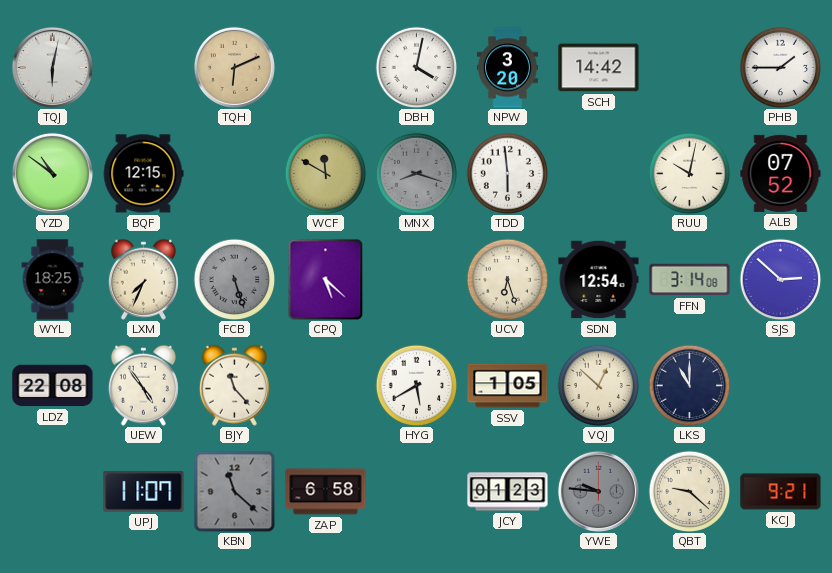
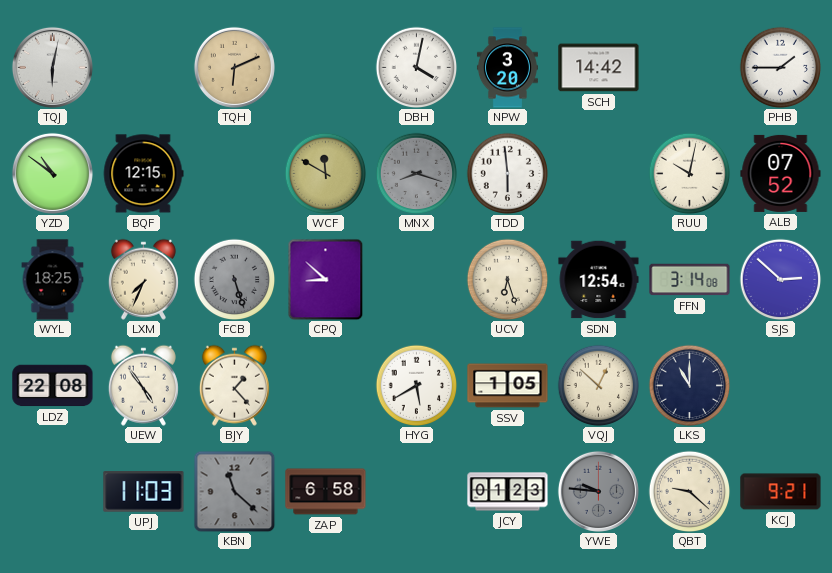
CPQ: 5:22 -> 8:52
BJY: 11:23 -> 1:23
UPJ: 11:07 -> 11:03
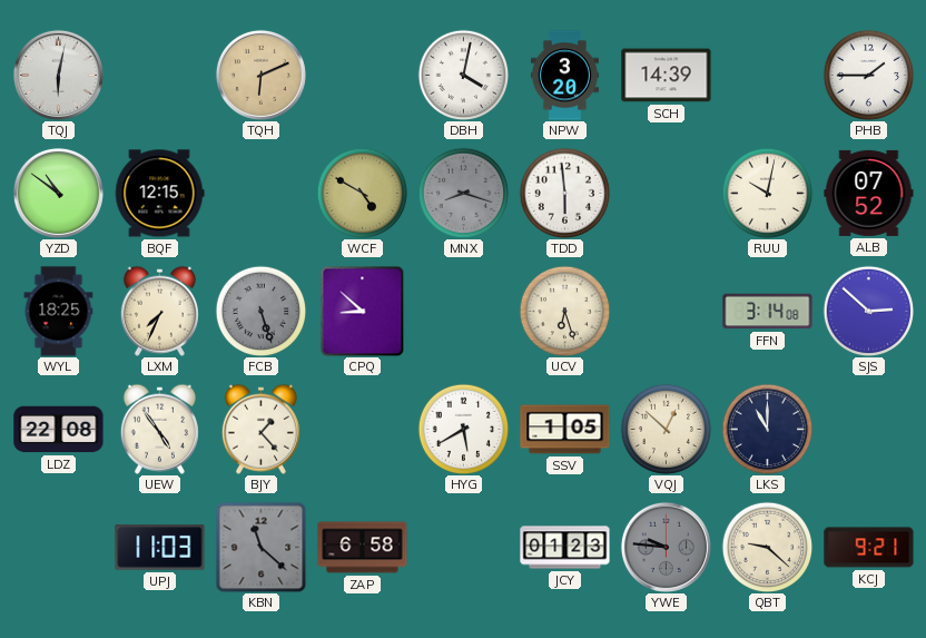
SCH: 14:42 -> 14:39
WCF: 11:50 -> 4:50
SDN: 12:54 -> none
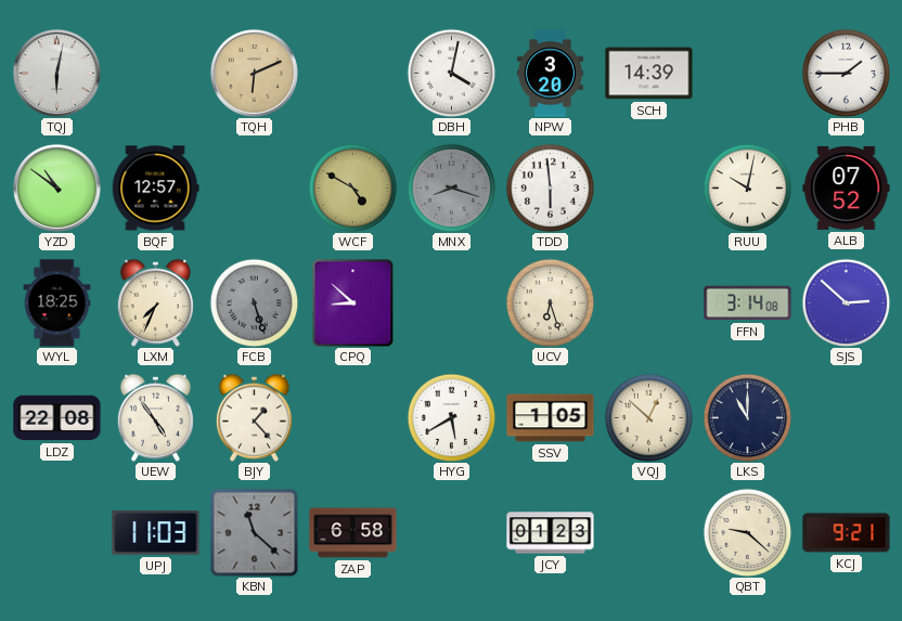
BQF: 12:15 -> 12:57
YWE: 9:46 -> none
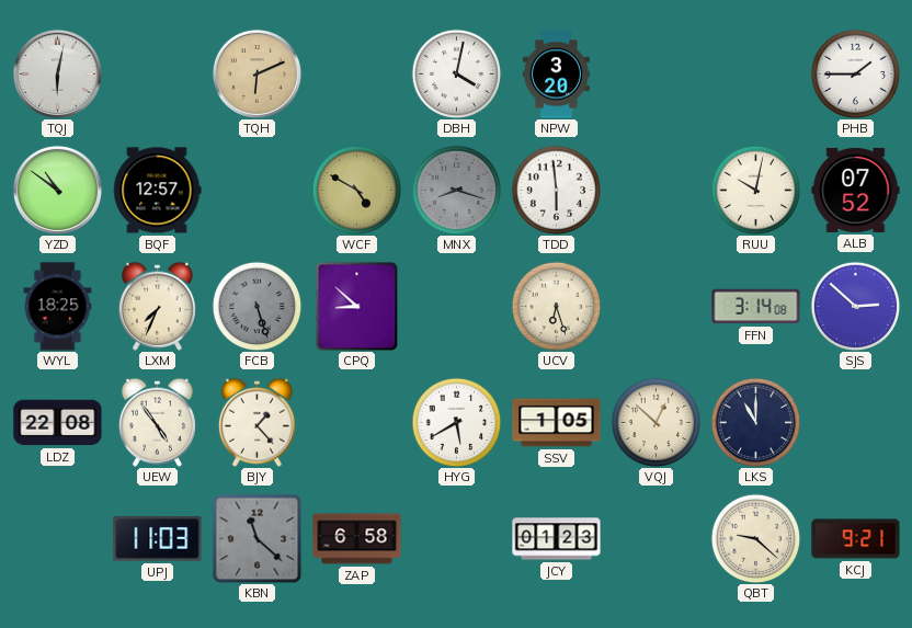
SCH: 14:39 -> none
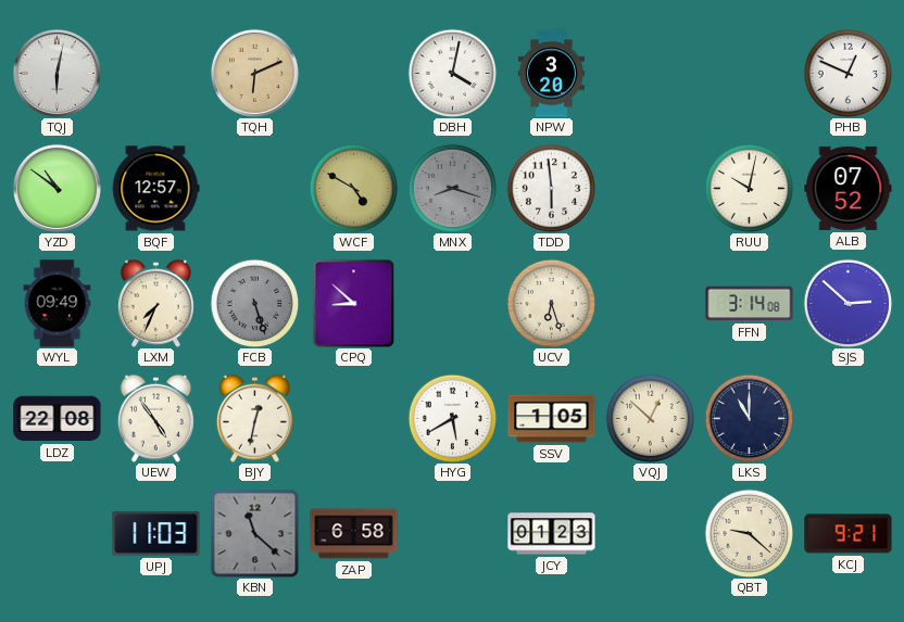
PHB: 1:45 -> 12:49
WYL: 18:25 -> 09:49
BJY: 1:23 -> 12:32
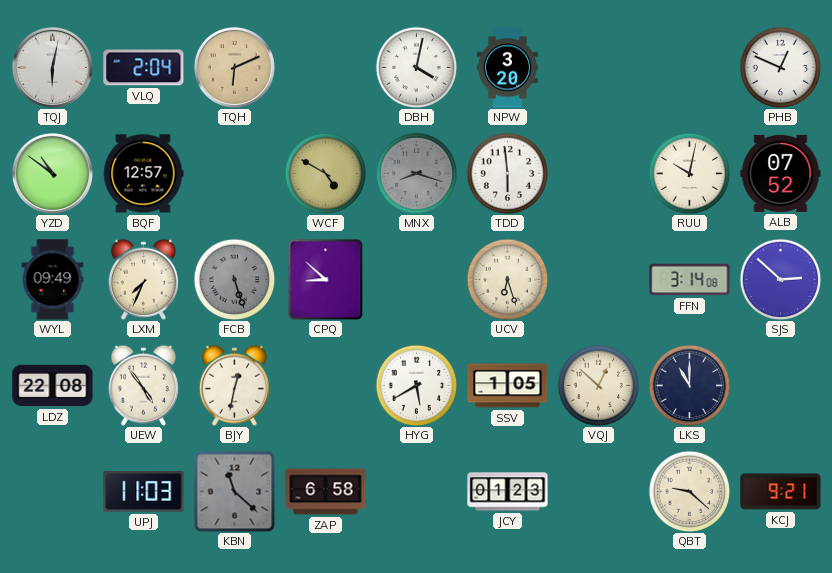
VLQ: none -> 2:04
